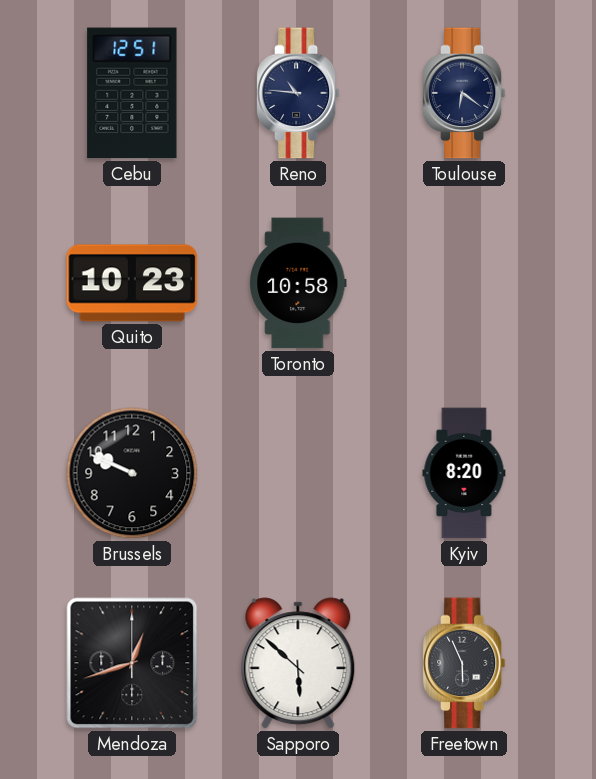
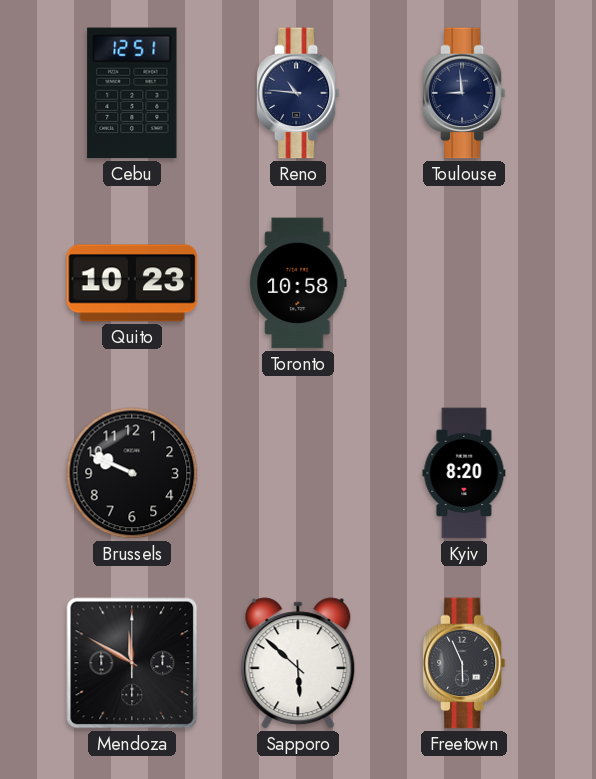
Toulouse: 6:21 -> 8:59
Mendoza: 12:42 -> 11:50
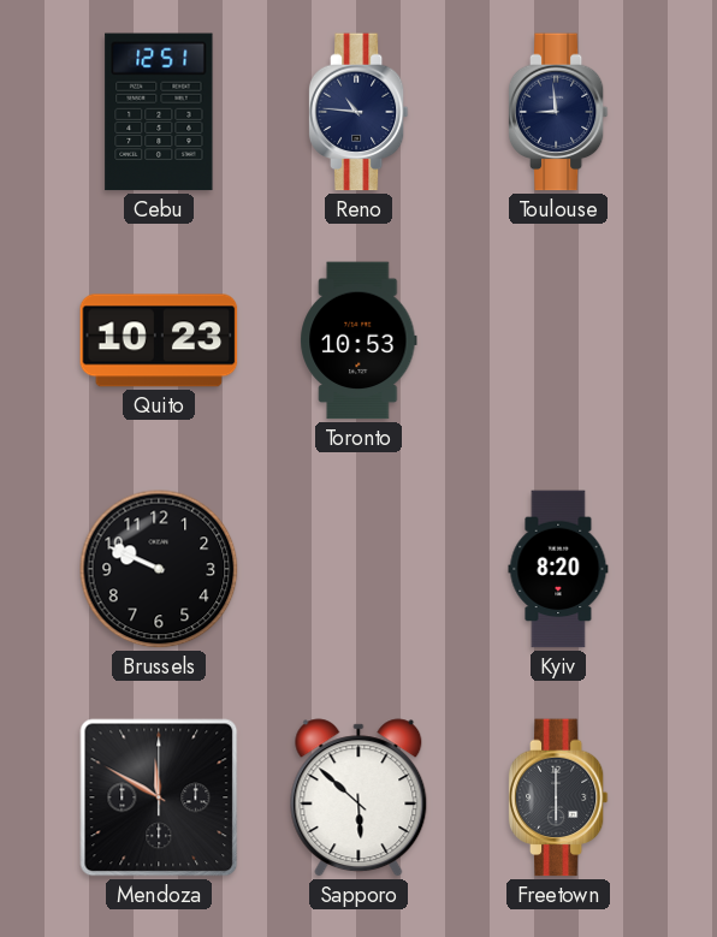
Toronto: 10:58 -> 10:53
Freetown: 5:56 -> 6:00
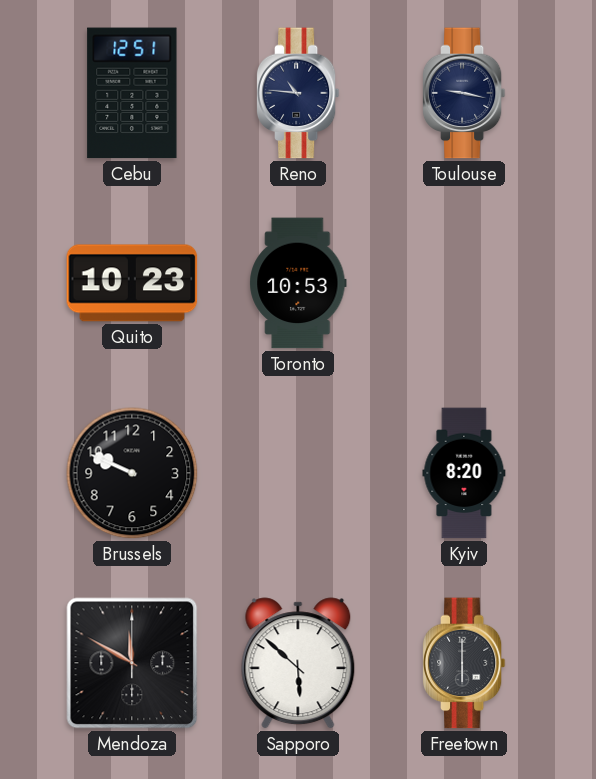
Toulouse: 8:59 -> 9:17
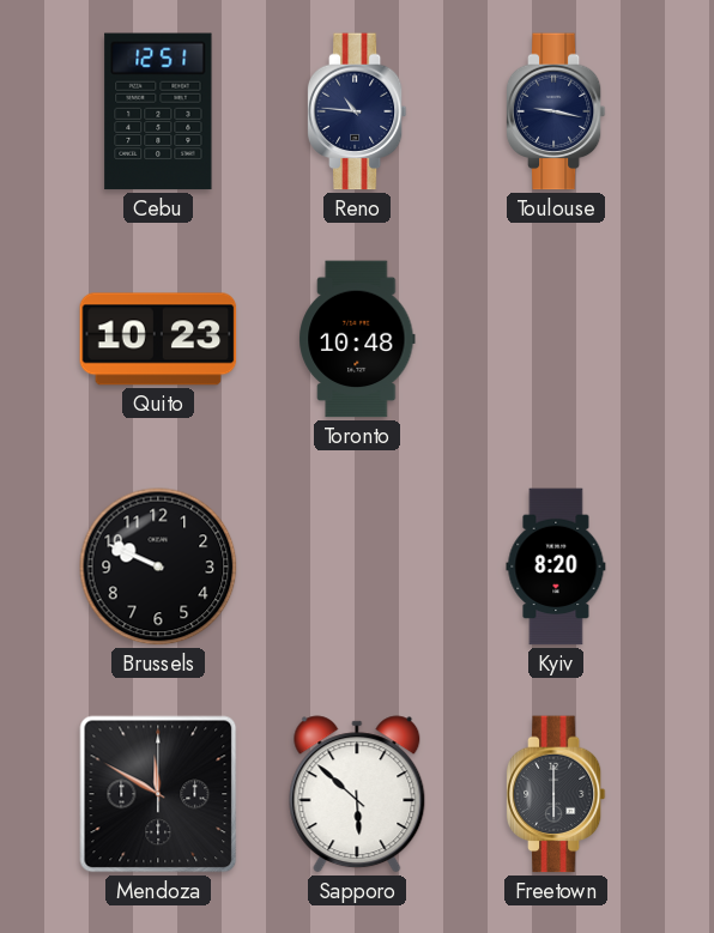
Toronto: 10:53 -> 10:48
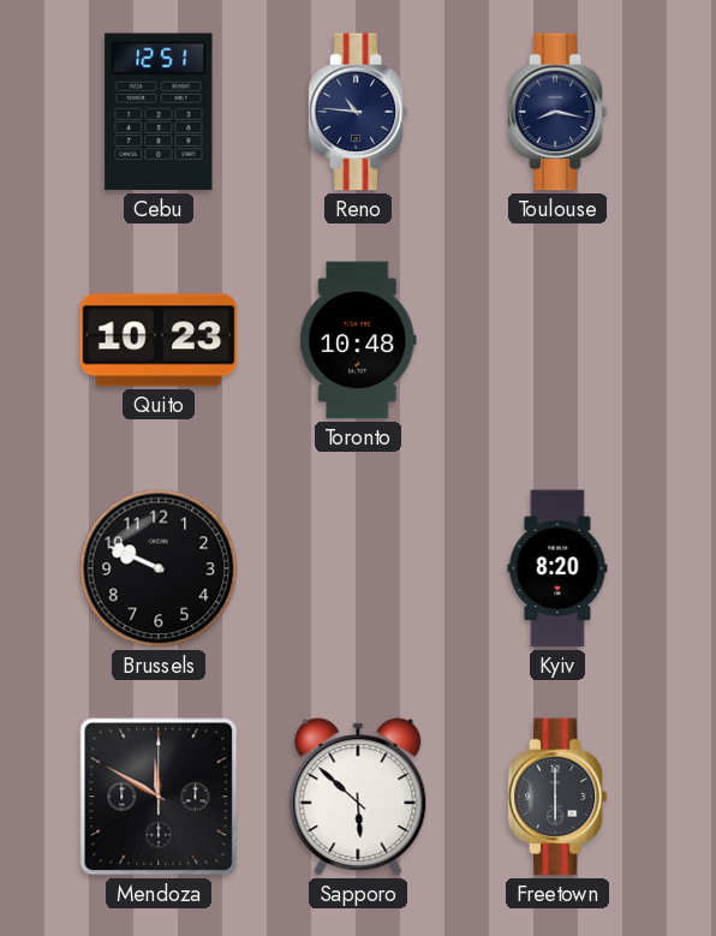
Toulouse: 9:17 -> 8:17
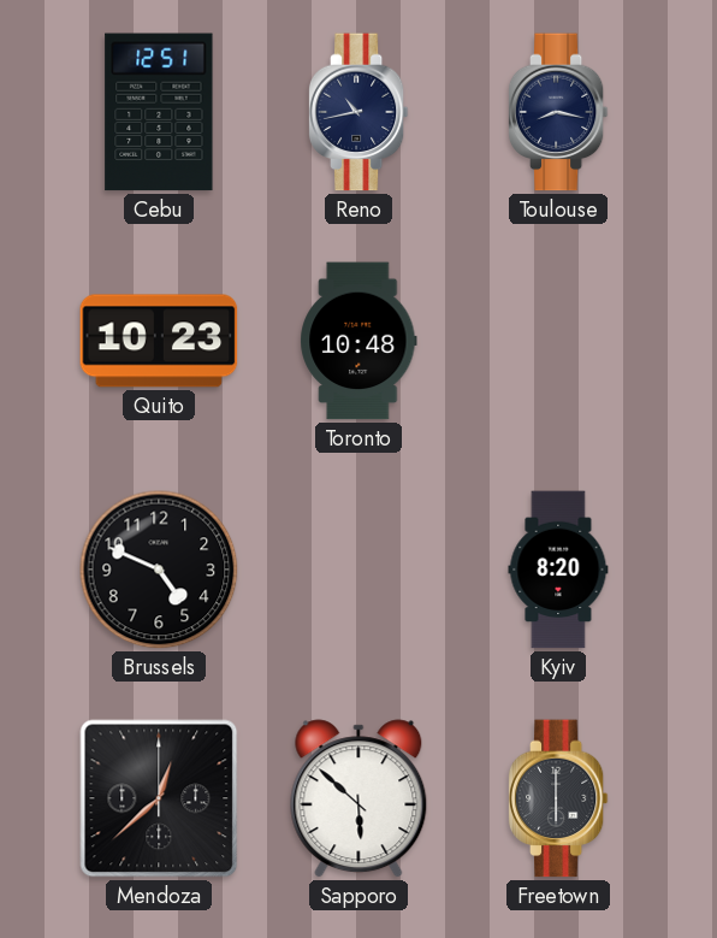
Reno: 10:46 -> 10:43
Brussels: 9:49 -> 4:49
Mendoza: 11:50 -> 12:38
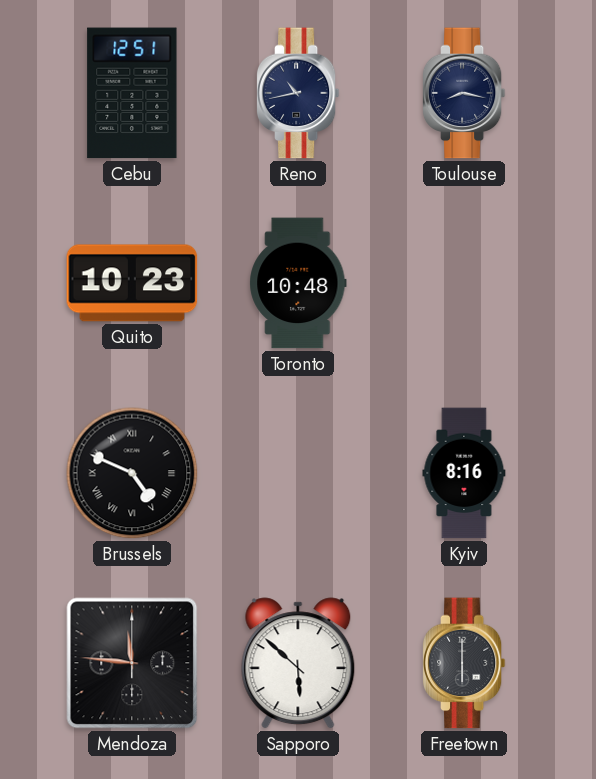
Brussels numerals: Arabic -> Roman
Kyiv: 8:20 -> 8:16
Mendoza: 12:38 -> 11:46
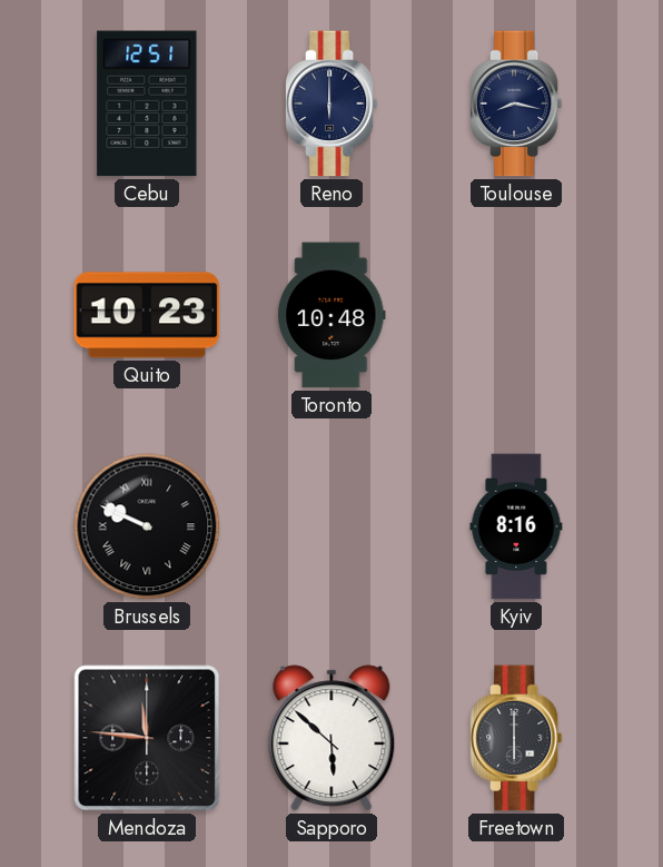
Reno: 10:43 -> 6:00
Brussels: 4:49 -> 9:49
